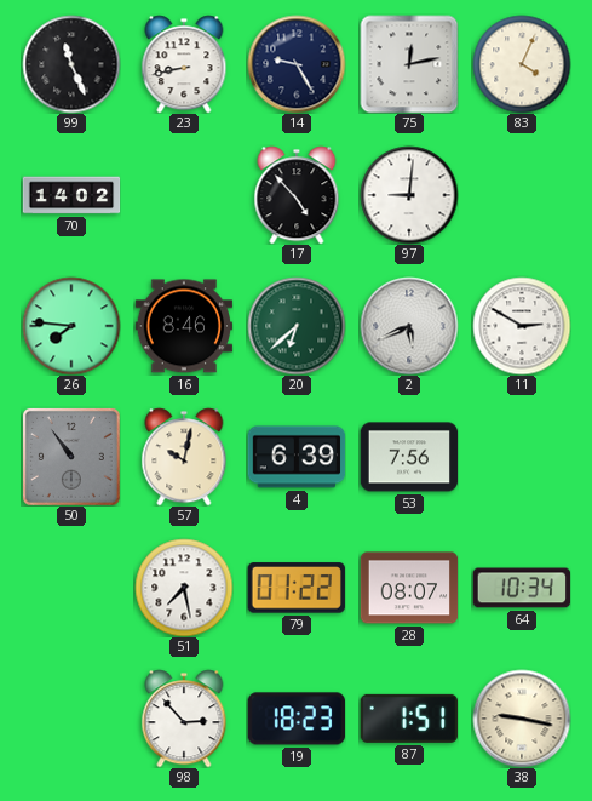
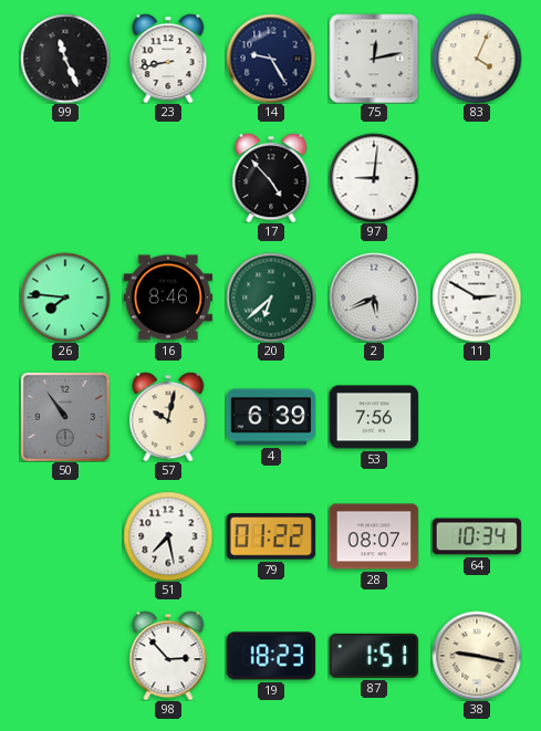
70: 14:02 -> none
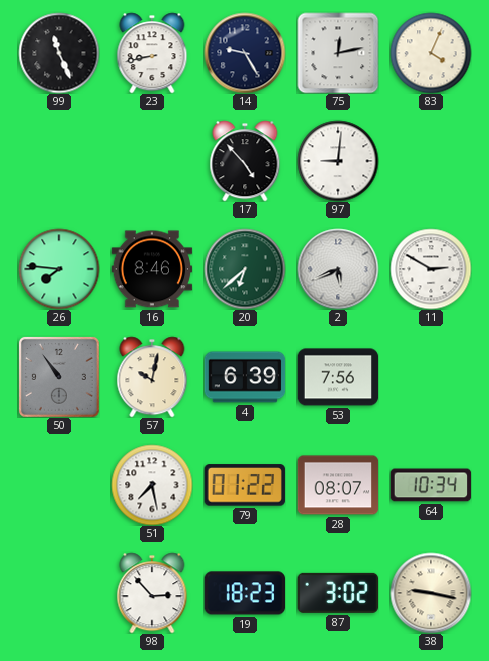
87: 1:51 -> 3:02
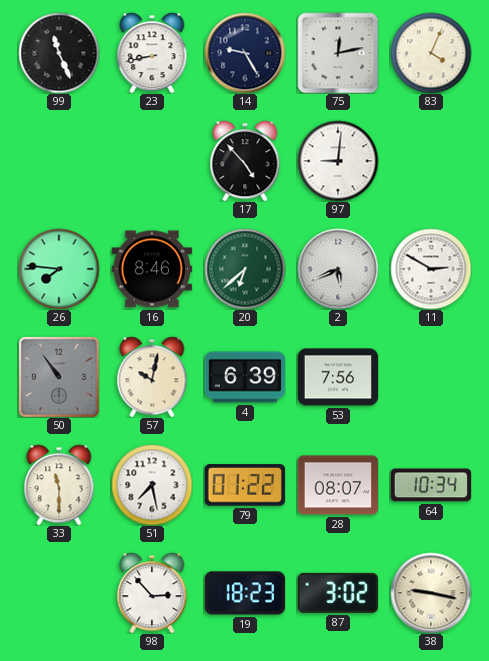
33: none -> 11:30
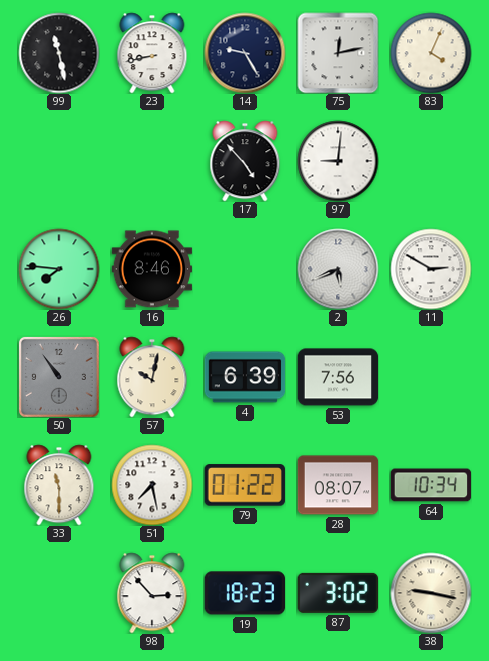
99: 11:26 -> 11:28
20: 6:38 -> none
